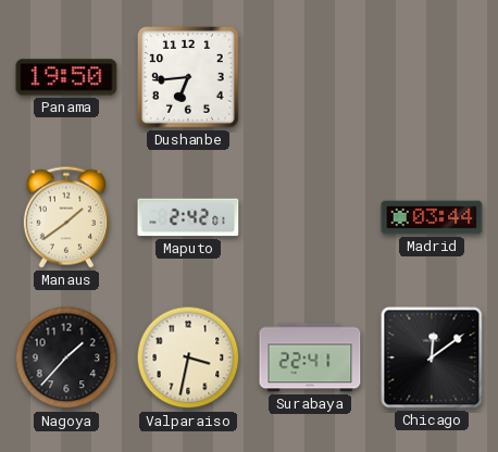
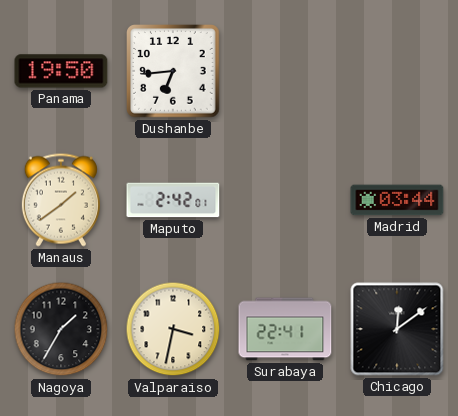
Nagoya: 1:37 -> 1:35
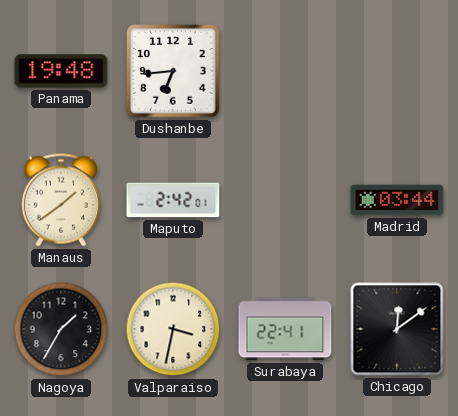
Panama: 19:50 -> 19:48
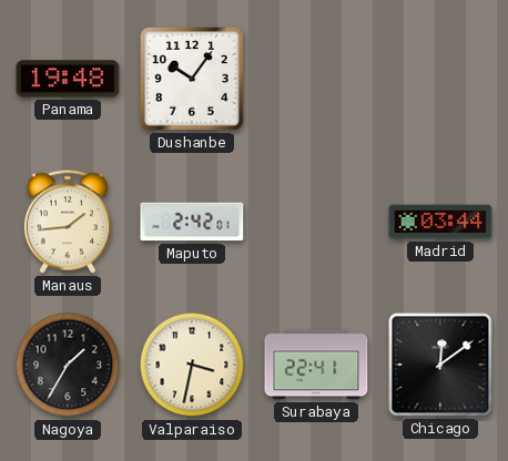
Dushanbe: 6:44 -> 10:06
Manaus: 1:39 -> 1:44
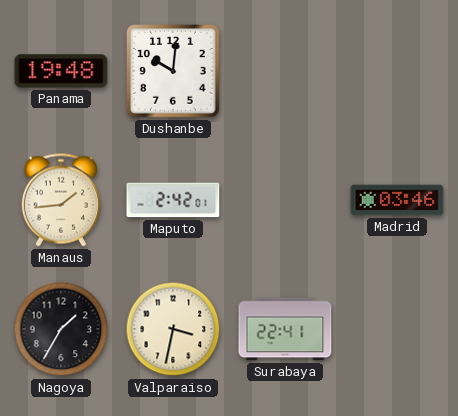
Dushanbe: 10:06 -> 10:01
Madrid: 03:44 -> 03:46
Chicago: 12:09 -> none
